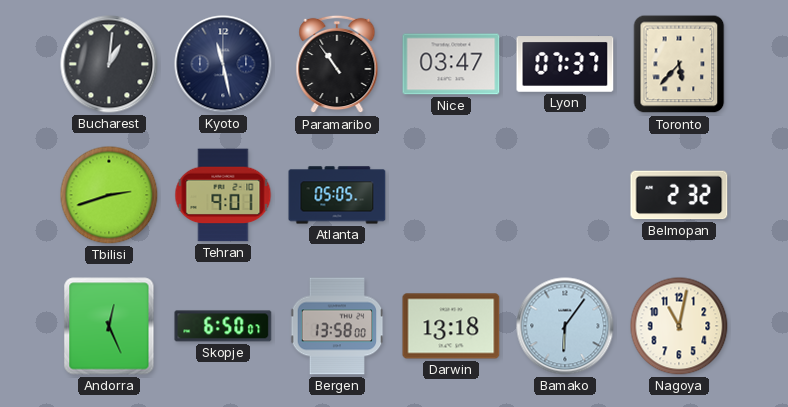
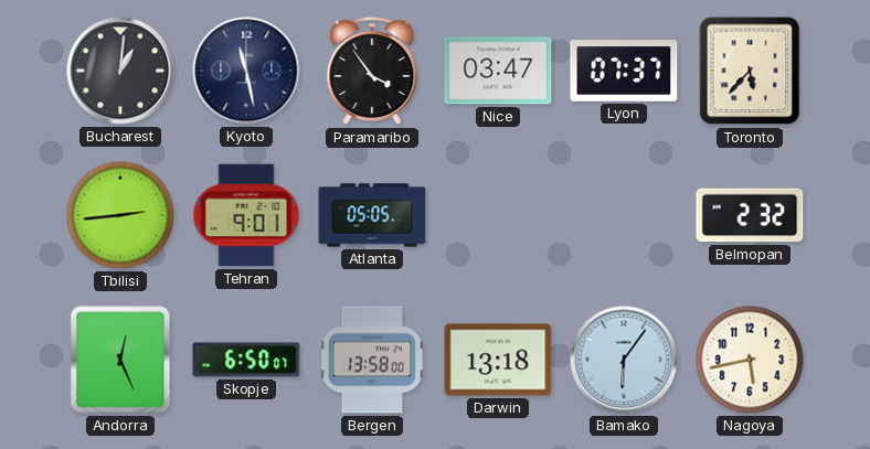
Paramaribo: 10:54 -> 3:54
Tbilisi: 2:42 -> 2:44
Nagoya: 11:02 -> 5:43
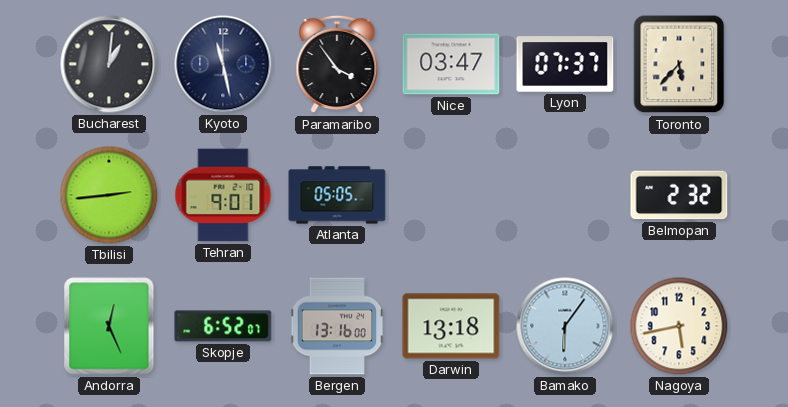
Skopje: 6:50 -> 6:52
Bergen: 13:58 -> 13:16
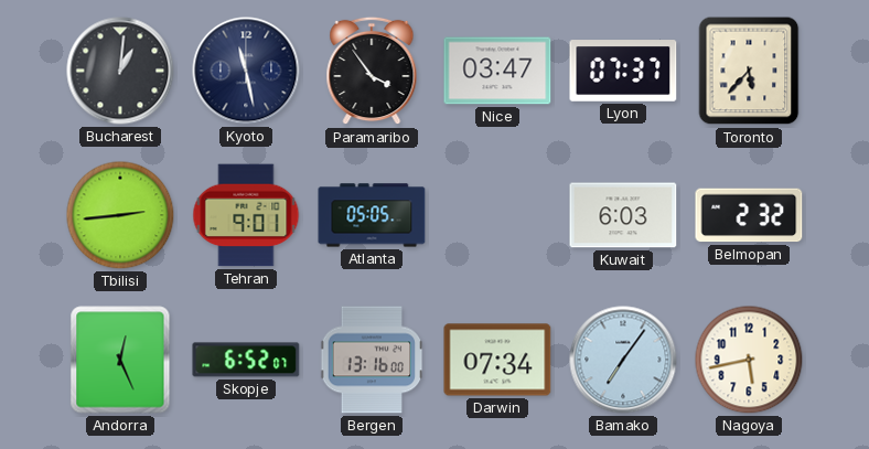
Kuwait: none -> 6:03
Darwin: 13:18 -> 07:34
Bamako: 6:06 -> 7:06
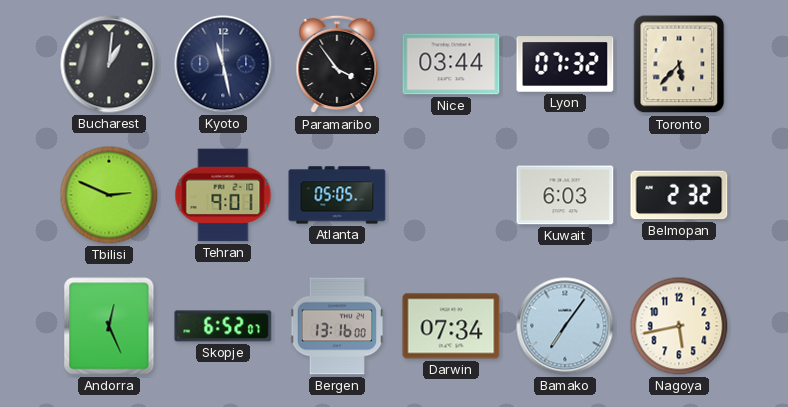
Nice: 03:47 -> 03:44
Lyon: 07:37 -> 07:32
Tbilisi: 2:44 -> 2:49
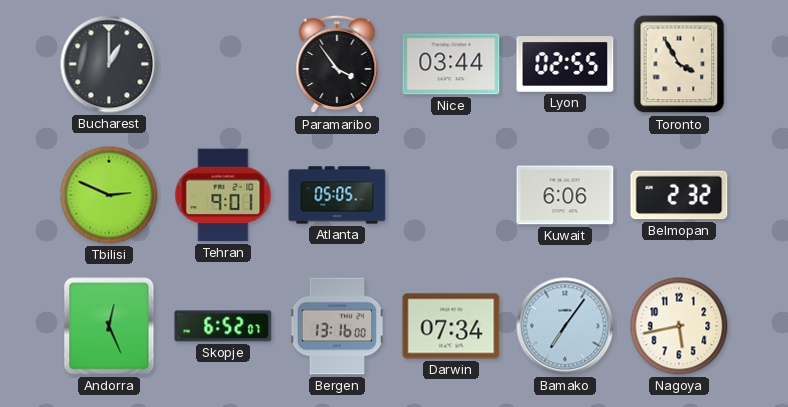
Bucharest: 1:01 -> 1:00
Kyoto: 11:28 -> none
Lyon: 07:32 -> 02:55
Toronto: 5:37 -> 3:55
Kuwait: 6:03 -> 6:06
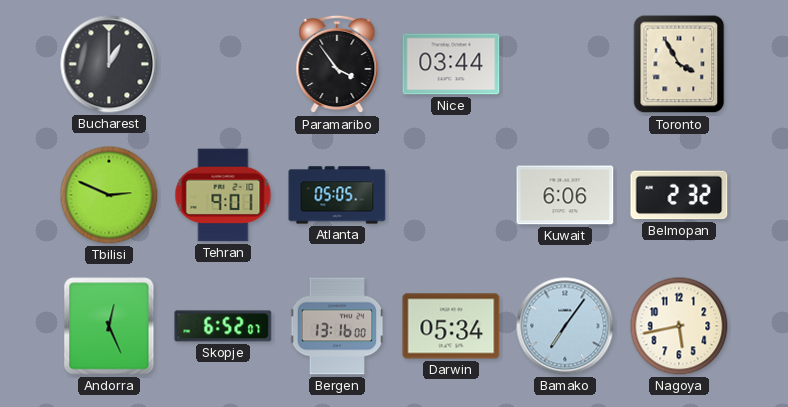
Lyon: 02:55 -> none
Darwin: 07:34 -> 05:34
